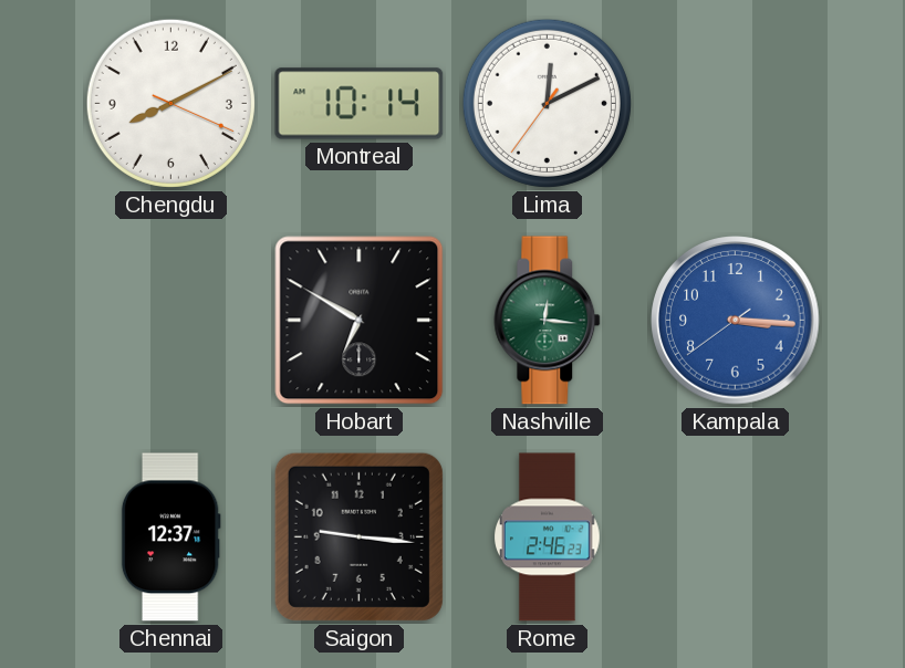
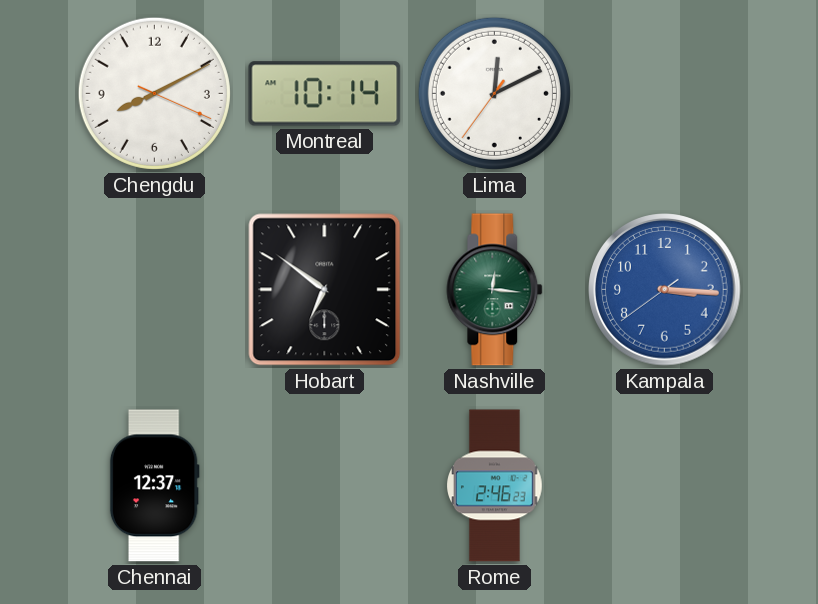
Hobart: 6:50 -> 6:51
Saigon: 9:16 -> none
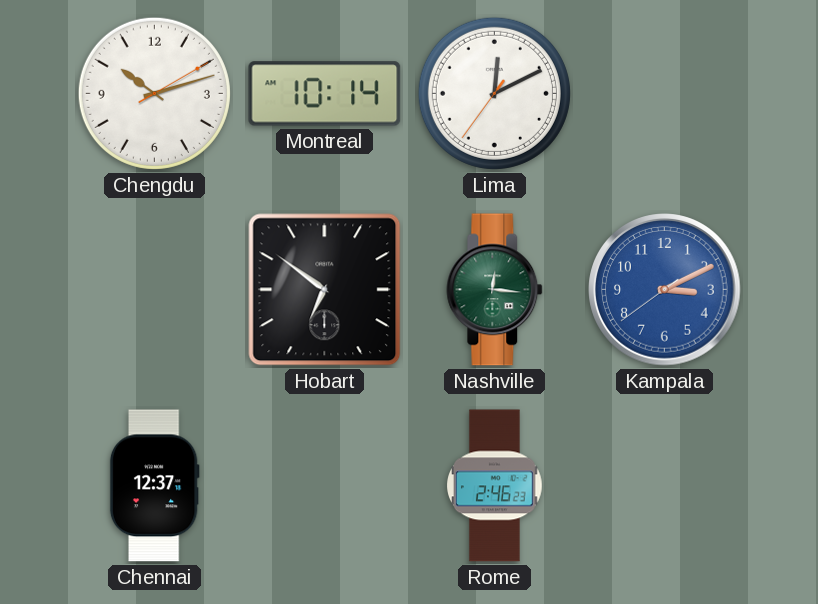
Chengdu: 8:10 -> 10:12
Kampala: 3:15 -> 3:10
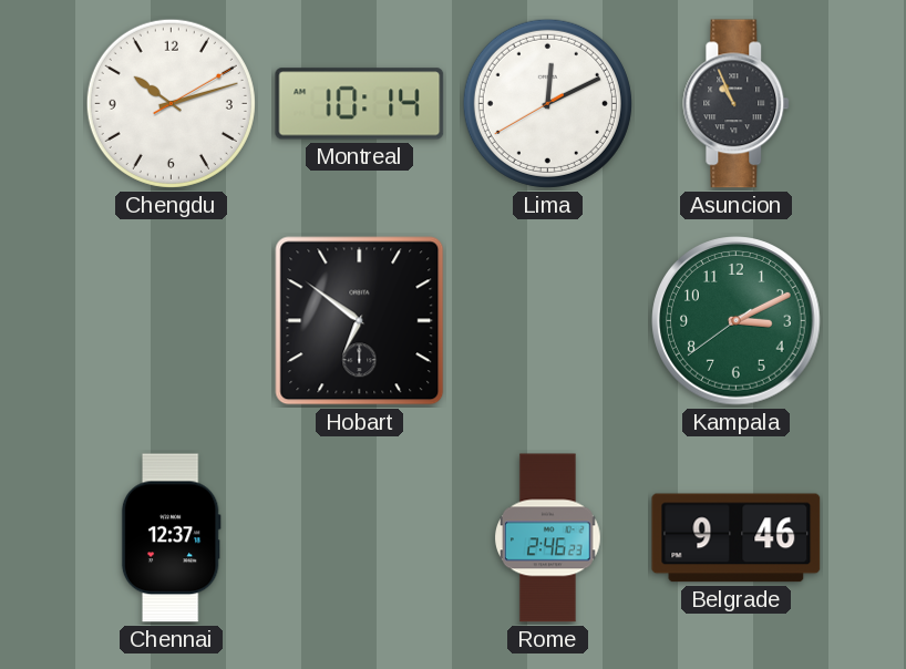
Lima: 12:10:36 -> 12:10:40
Asuncion: none -> 10:56
Nashville: 12:16 -> none
Kampala dial: blue -> green
Belgrade: none -> 9:46
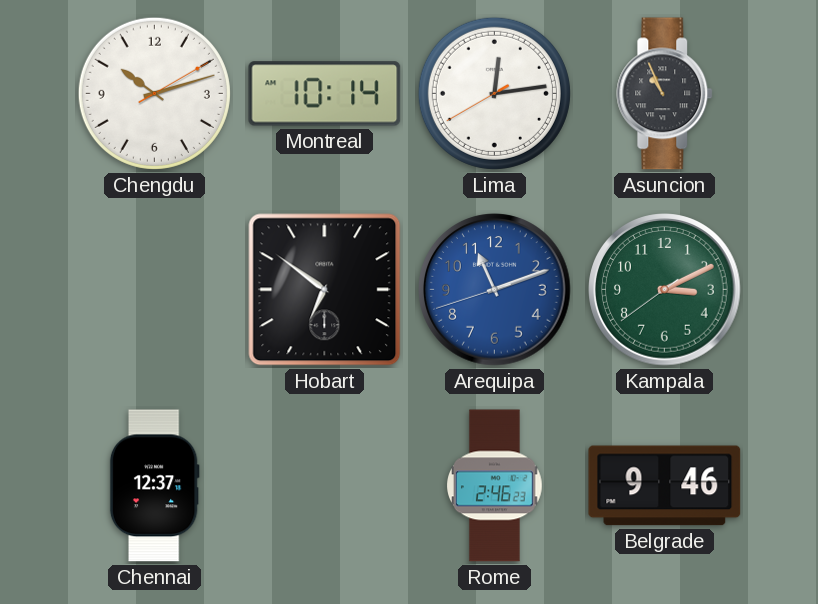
Lima: 12:10 -> 12:13
Arequipa: none -> 11:11
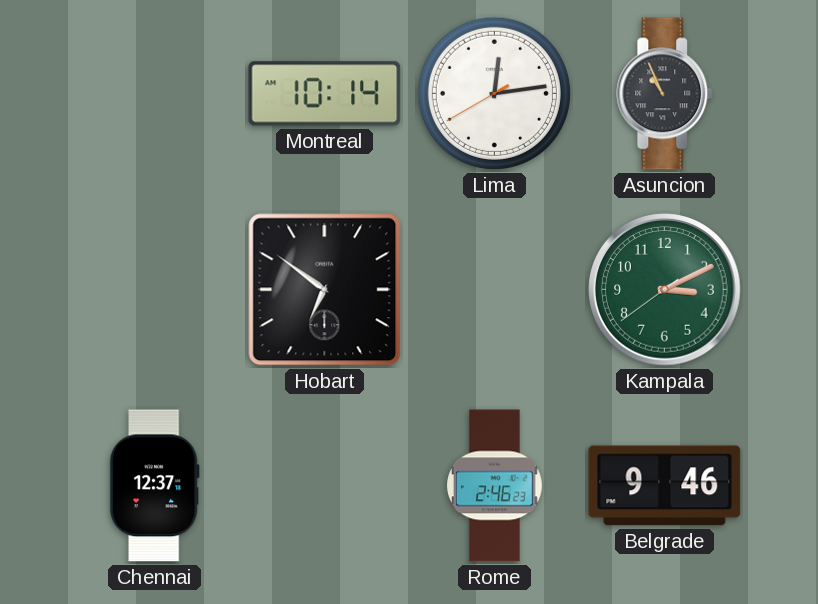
Chengdu: 10:12 -> none
Arequipa: 11:11 -> none
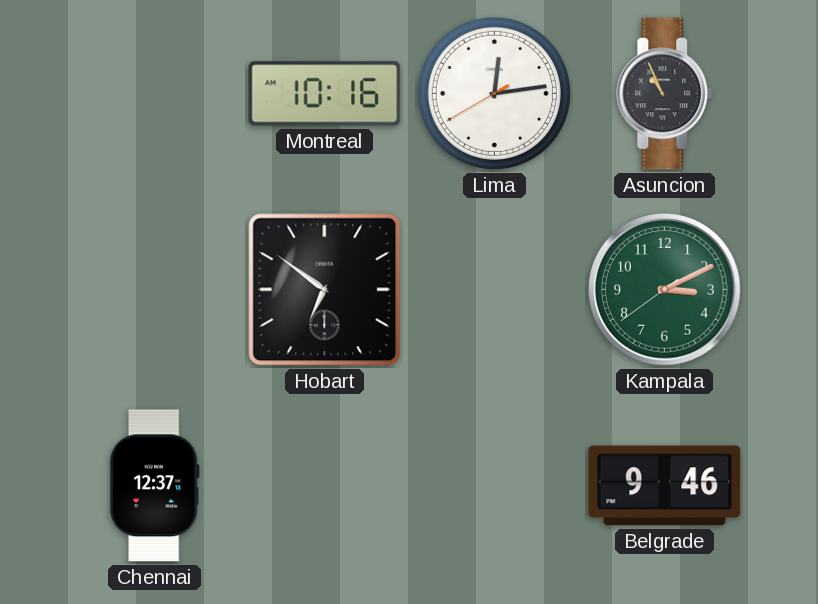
Montreal: 10:14 -> 10:16
Rome: 2:46 -> none
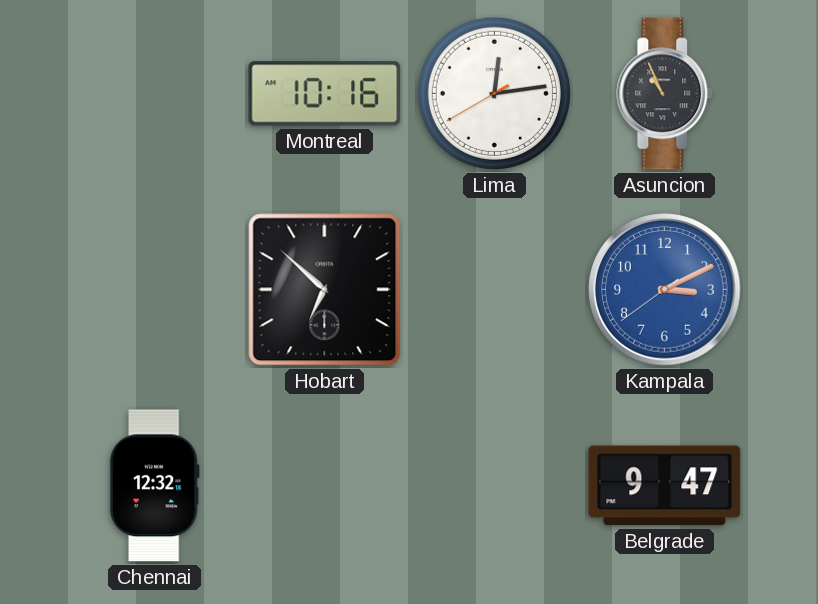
Hobart: 6:51 -> 6:52
Kampala dial: green -> blue
Chennai: 12:37 -> 12:32
Belgrade: 9:46 -> 9:47
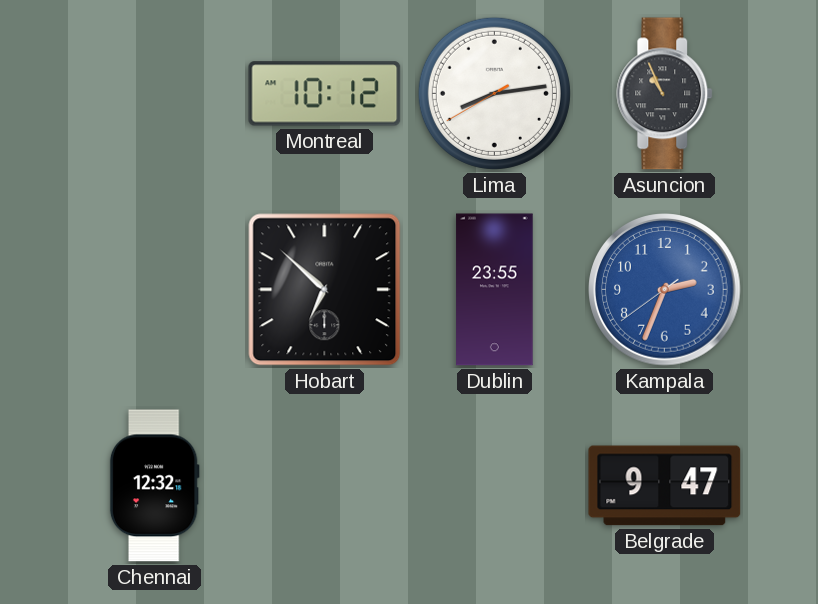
Montreal: 10:16 -> 10:12
Lima: 12:13 -> 8:13
Dublin: none -> 23:55
Kampala: 3:10 -> 2:33
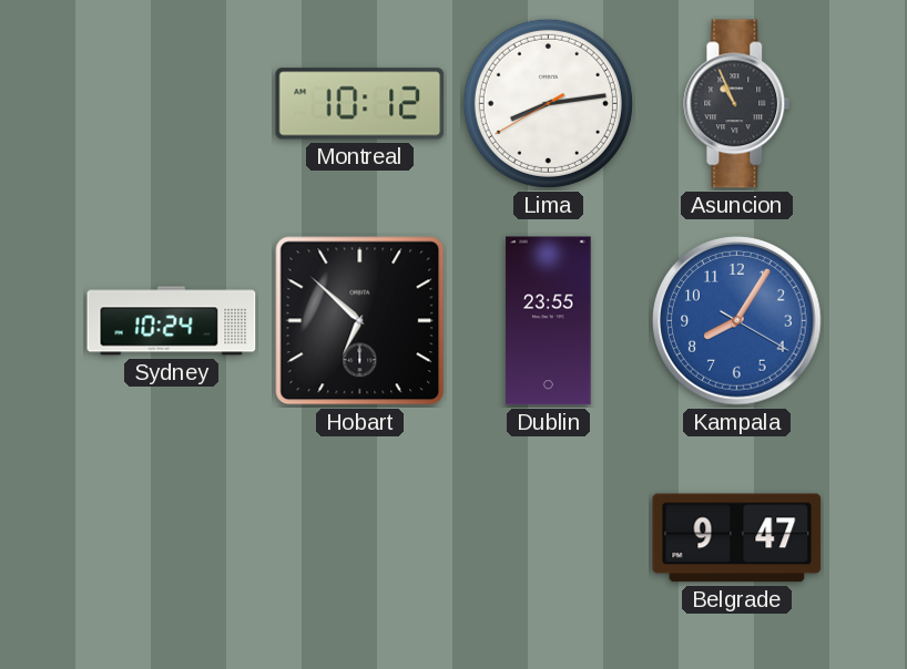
Sydney: none -> 10:24
Kampala: 2:33 -> 8:05
Chennai: 12:32 -> none
